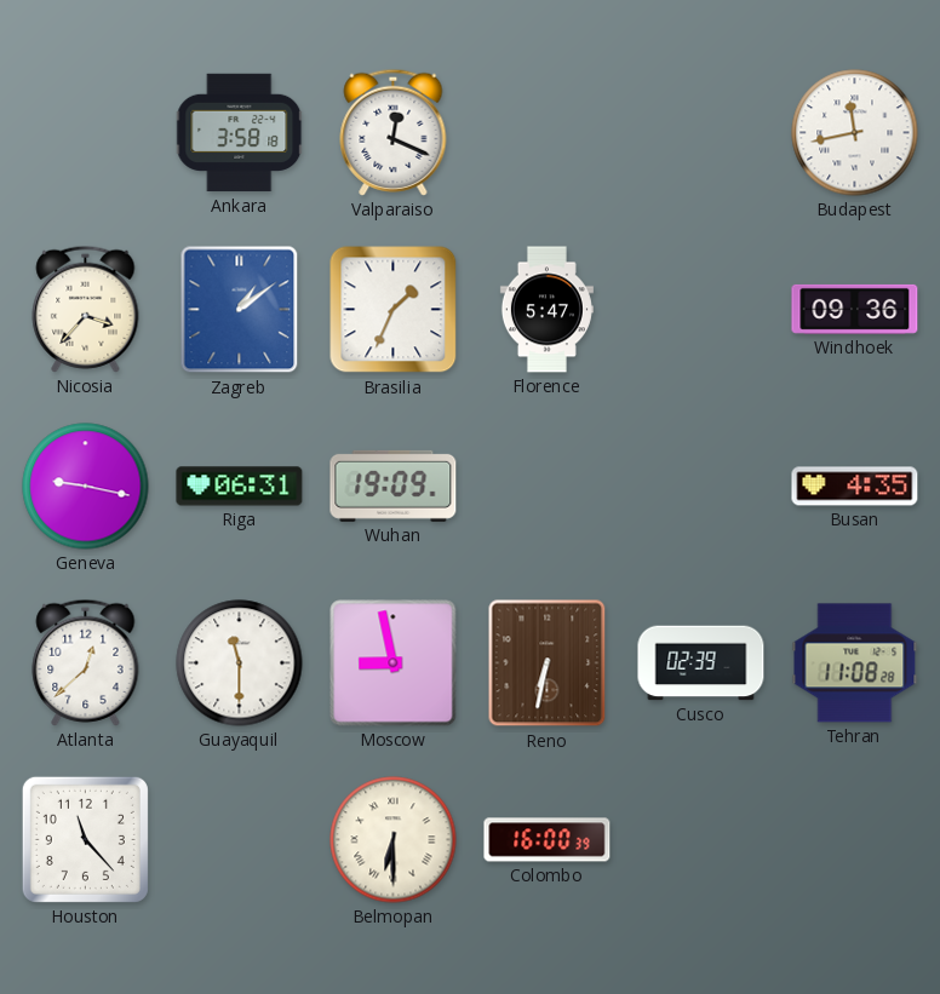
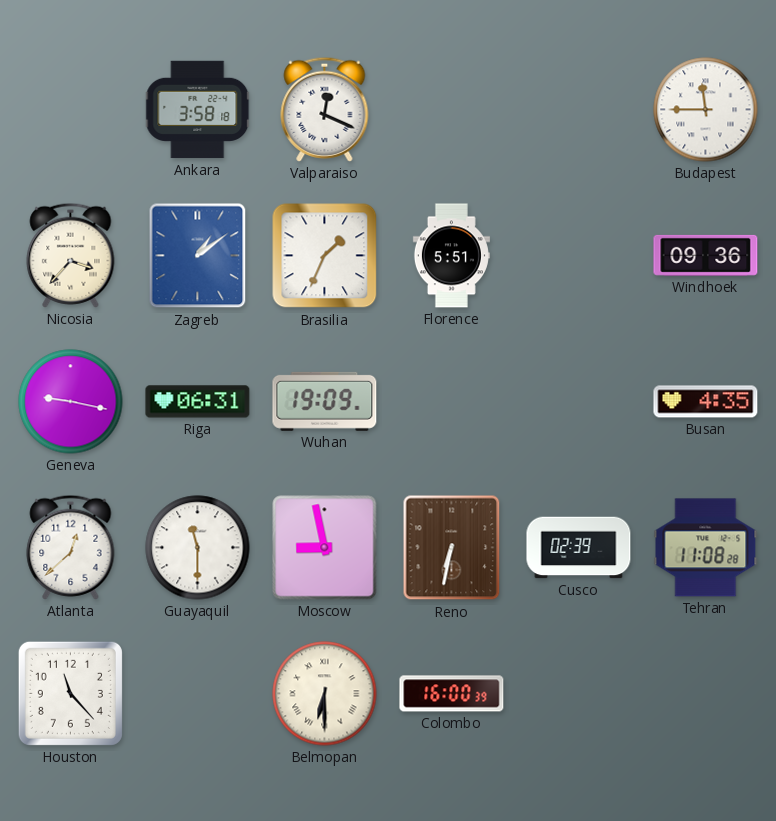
Budapest: 11:43 -> 11:45
Florence: 5:47 -> 5:51
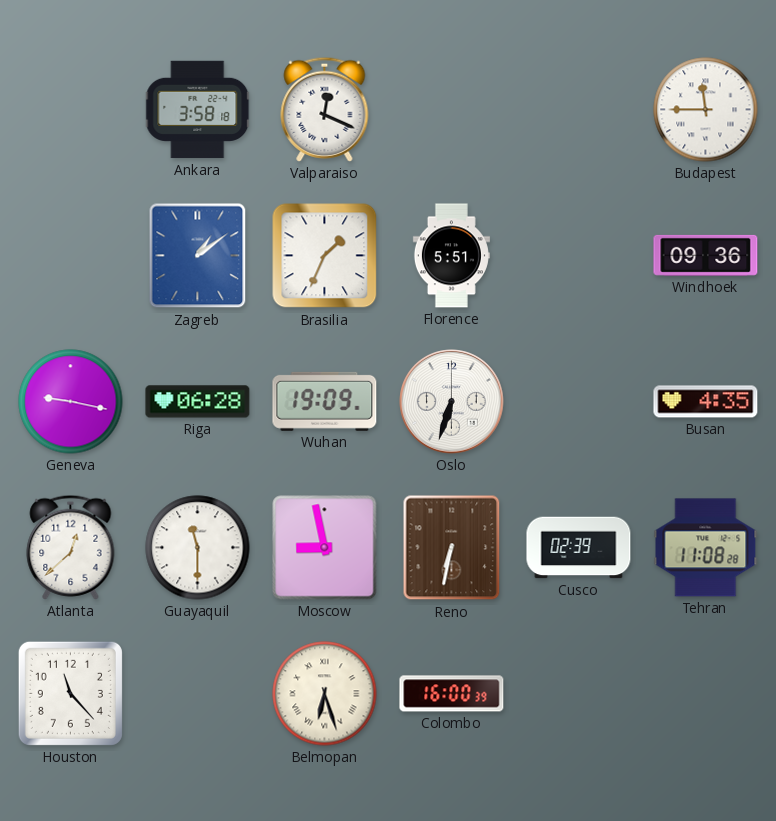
Nicosia: 3:37 -> none
Riga: 06:31 -> 06:28
Oslo: none -> 6:33
Belmopan: 6:30 -> 6:27
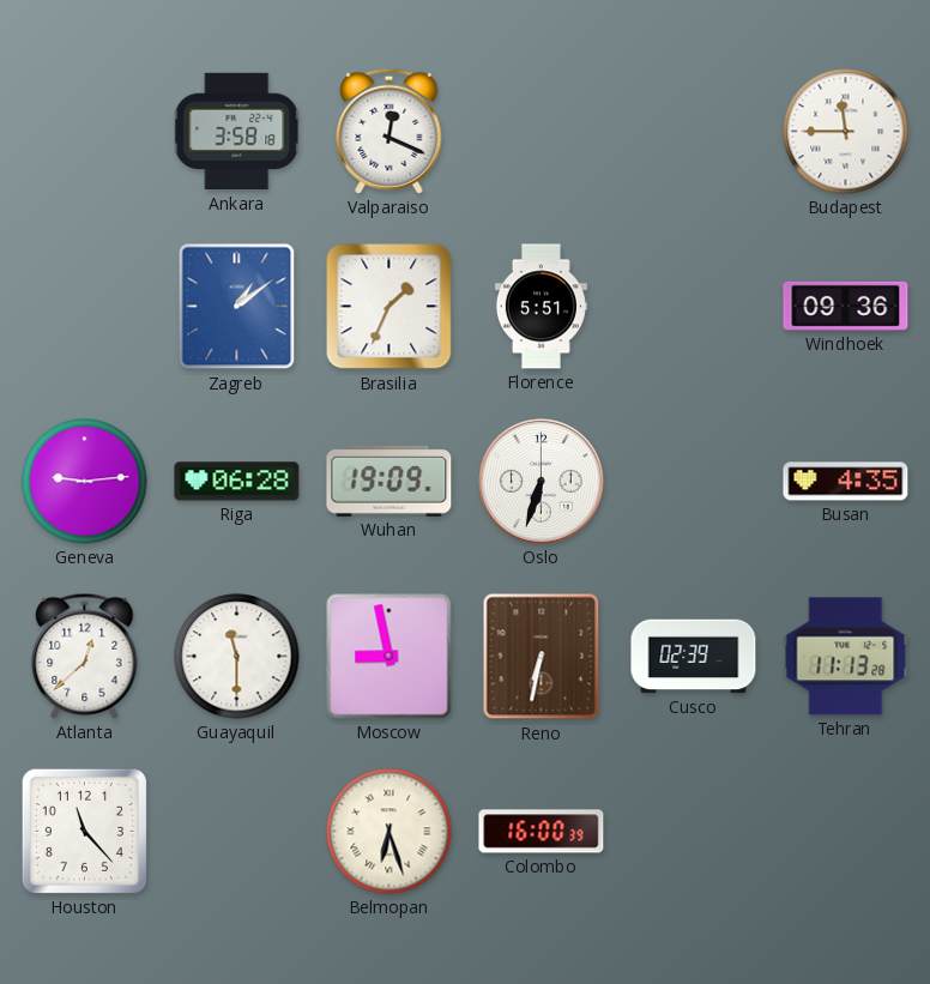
Geneva: 9:17 -> 9:14
Tehran: 11:08 -> 11:13
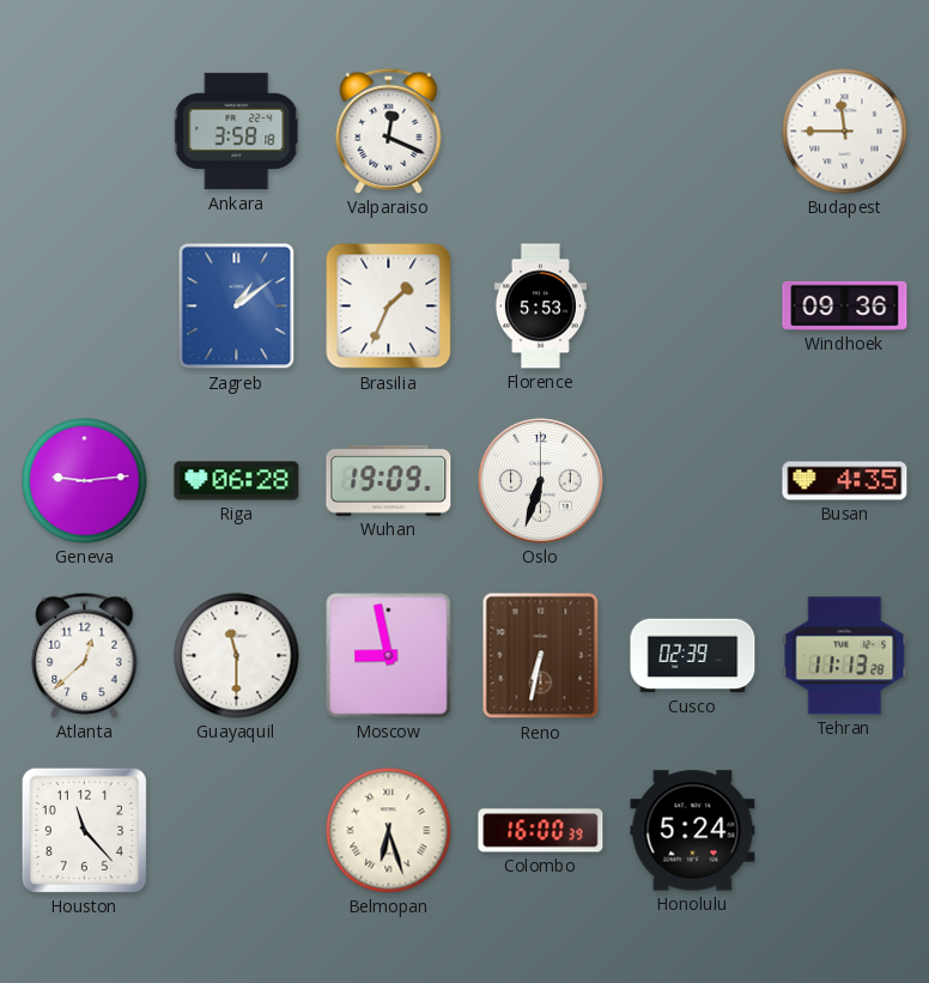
Florence: 5:51 -> 5:53
Honolulu: none -> 5:24
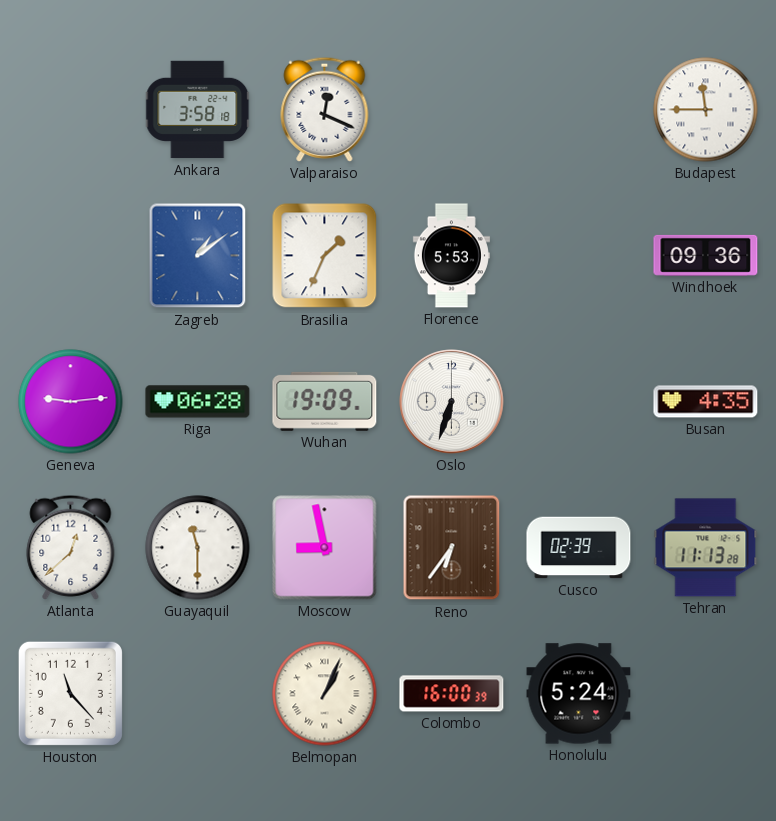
Reno: 6:32 -> 6:36
Belmopan: 6:27 -> 1:04
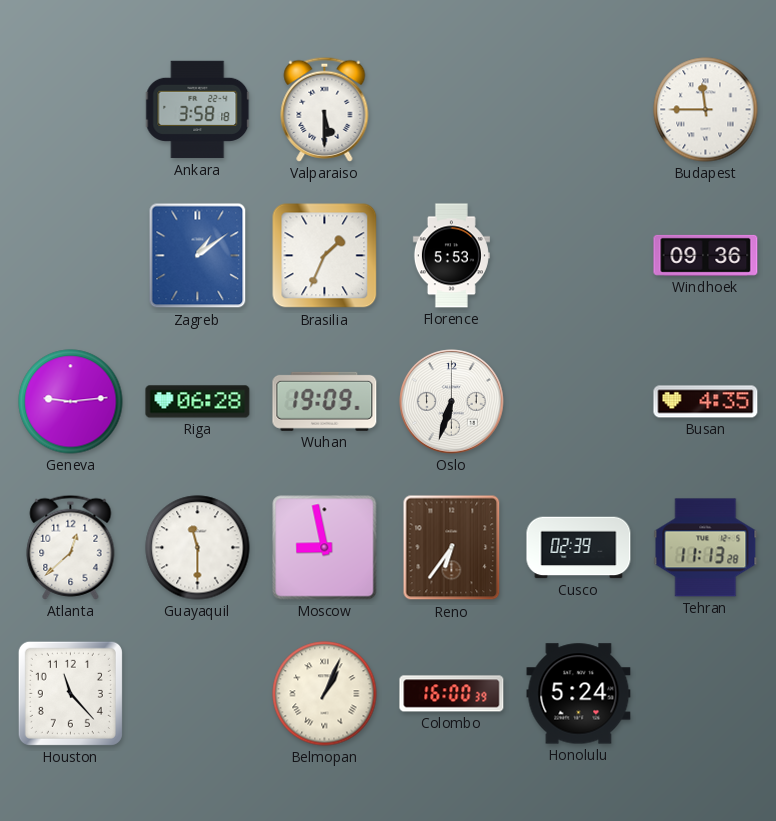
Valparaiso: 12:19 -> 5:30
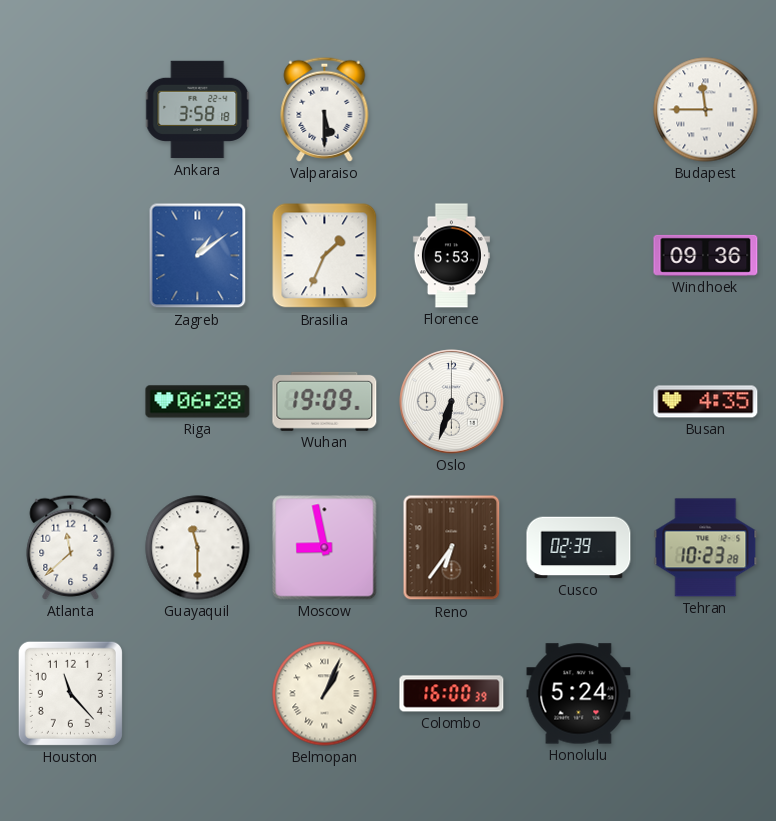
Geneva: 9:14 -> none
Atlanta: 12:38 -> 11:38
Tehran: 11:13 -> 10:23
